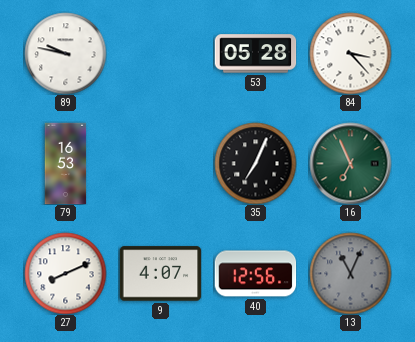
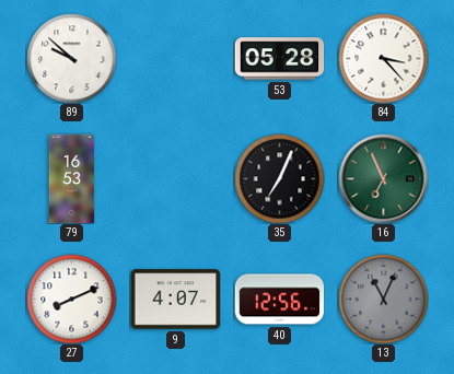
89: 9:47 -> 9:52
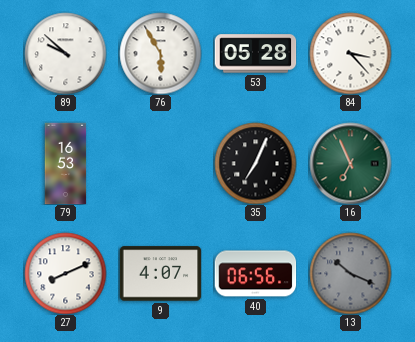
76: none -> 5:55
40: 12:56 -> 06:56
13: 11:04 -> 10:19
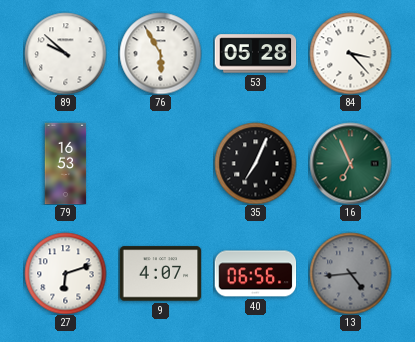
27: 8:11 -> 6:12
13: 10:19 -> 4:44
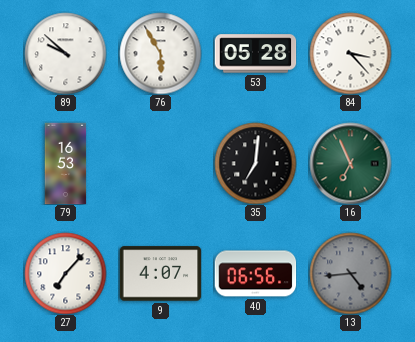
35: 7:04 -> 7:01
27: 6:12 -> 7:07
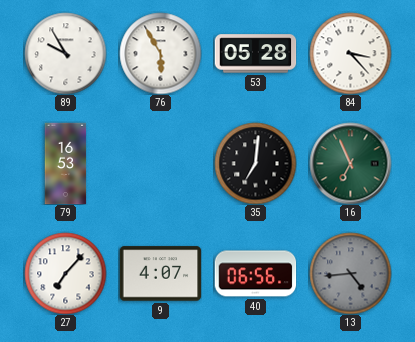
89: 9:52 -> 9:55
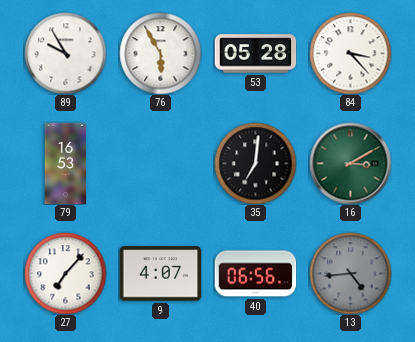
16: 6:56 -> 3:10
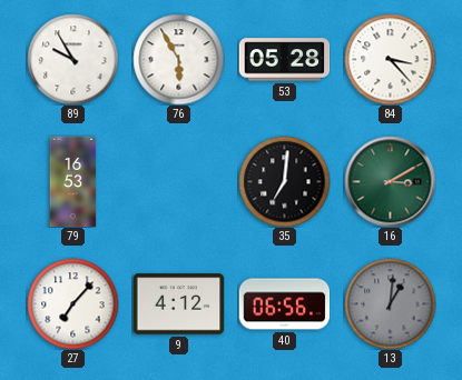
9: 4:07 -> 4:12
13: 4:44 -> 1:01
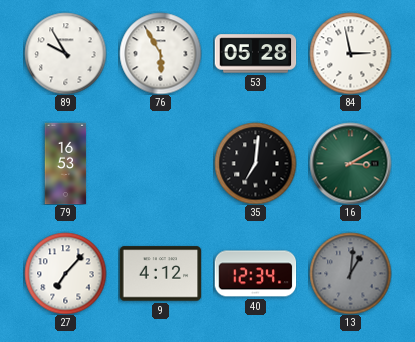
84: 3:23 -> 2:58
40: 06:56 -> 12:34
